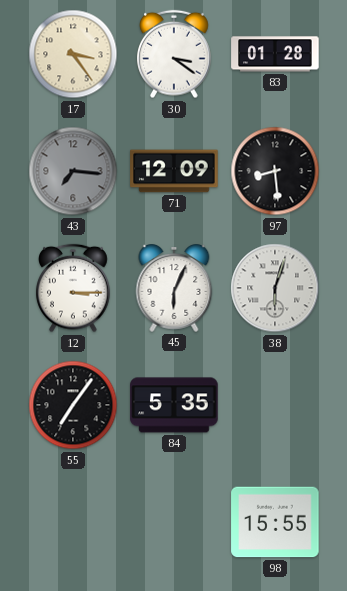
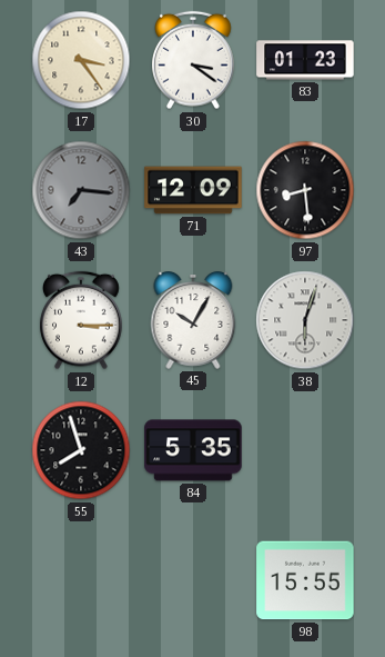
83: 01:28 -> 01:23
45: 6:04 -> 10:05
55: 7:06 -> 7:57
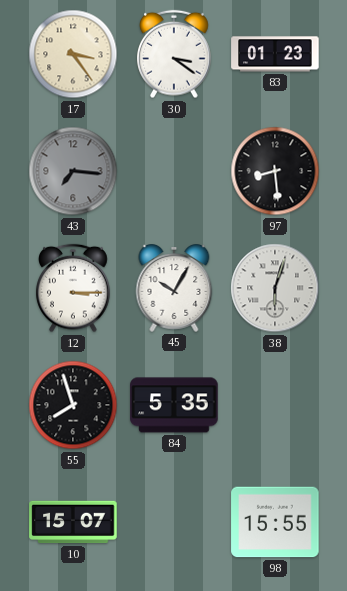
71: 12:09 -> none
10: none -> 15:07
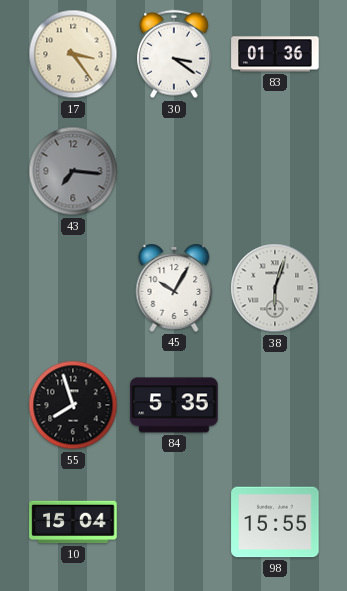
83: 01:23 -> 01:36
97: 8:29 -> none
12: 3:15 -> none
10: 15:07 -> 15:04
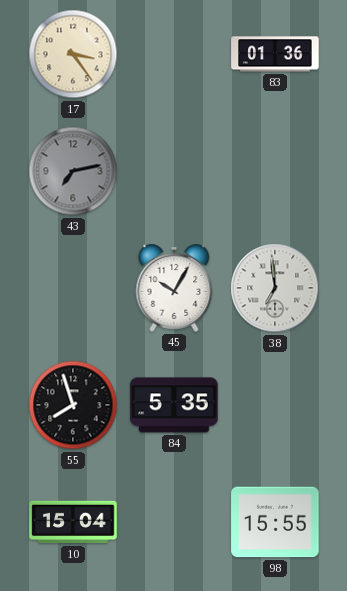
30: 3:21 -> none
43: 7:16 -> 7:13
38: 6:03 -> 6:59
